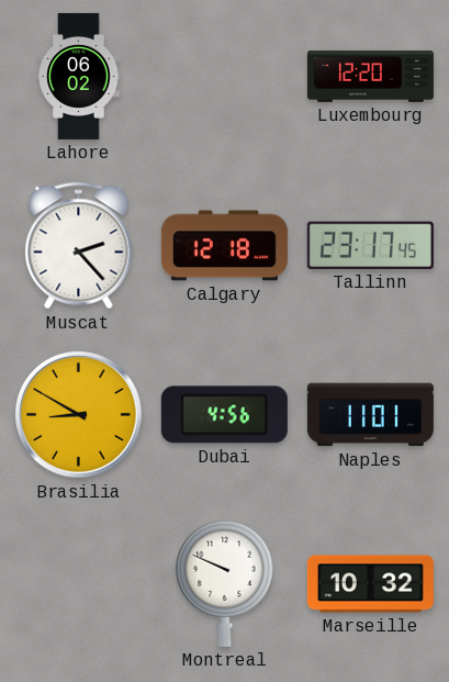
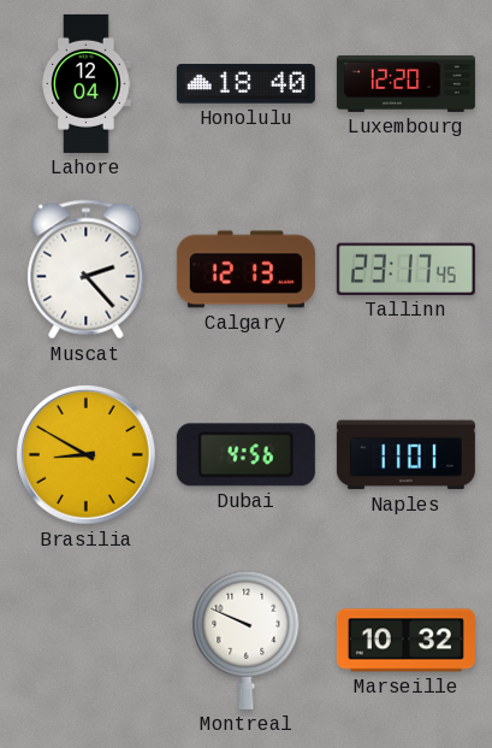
Lahore: 06:02 -> 12:04
Honolulu: none -> 18:40
Calgary: 12:18 -> 12:13
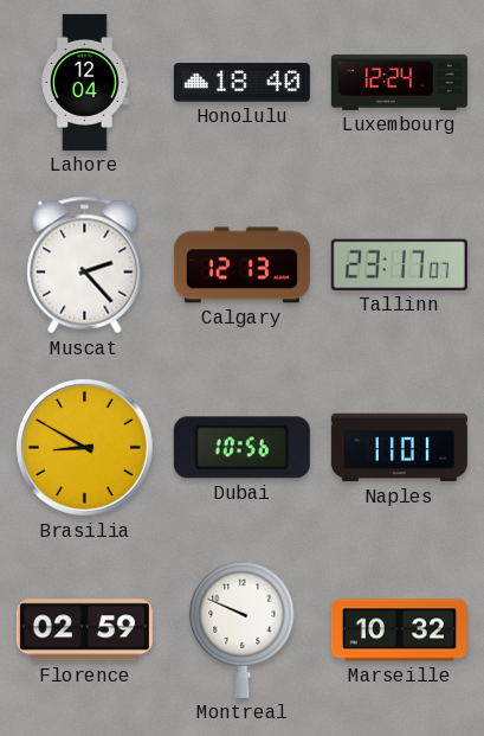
Luxembourg: 12:20 -> 12:24
Tallinn: 23:17:45 -> 23:17:07
Dubai: 4:56 -> 10:56
Florence: none -> 02:59
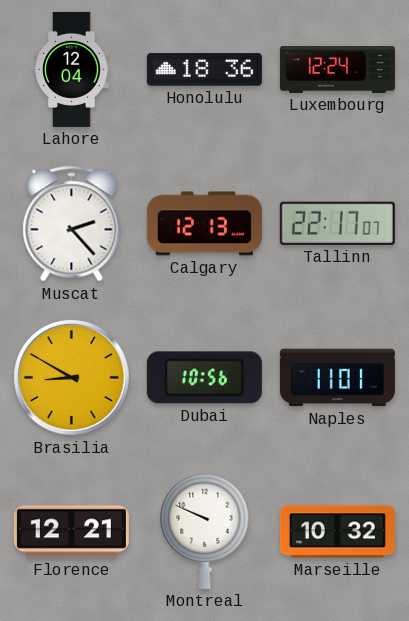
Honolulu: 18:40 -> 18:36
Tallinn: 23:17 -> 22:17
Florence: 02:59 -> 12:21
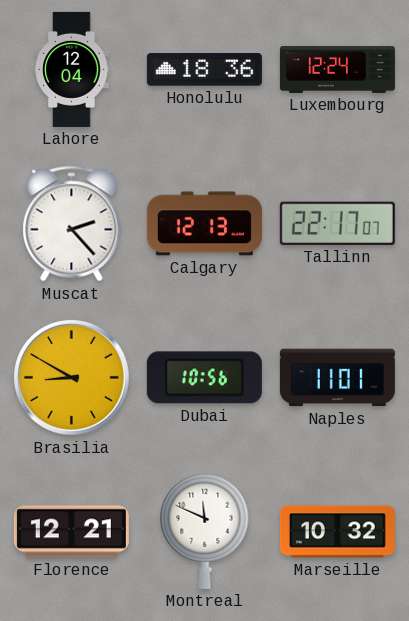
Montreal: 9:49 -> 11:49
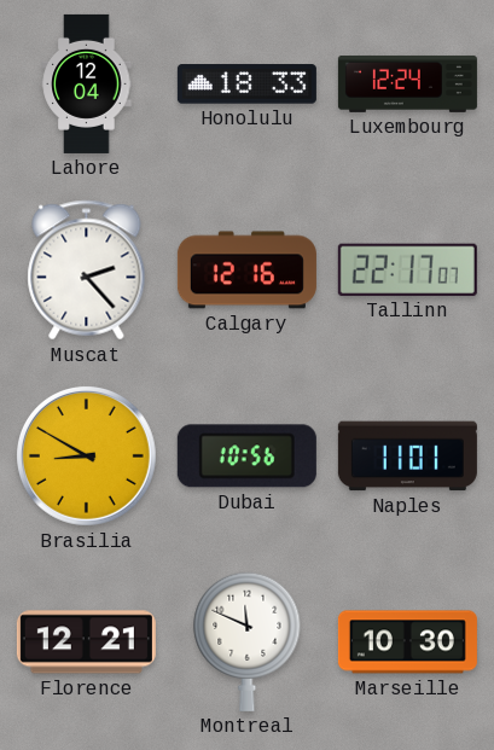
Honolulu: 18:36 -> 18:33
Calgary: 12:13 -> 12:16
Marseille: 10:32 -> 10:30
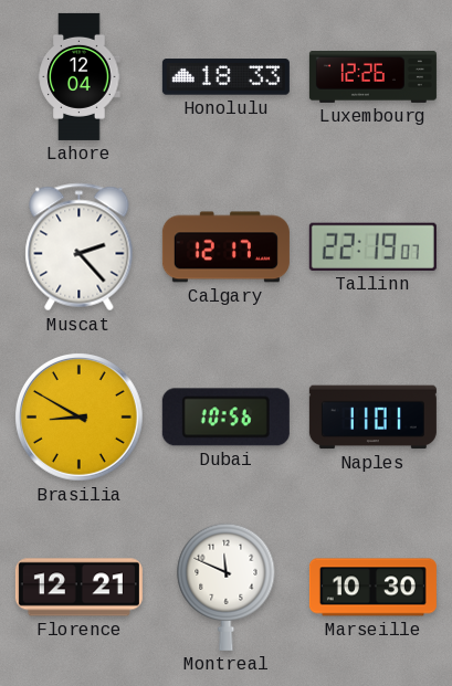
Luxembourg: 12:24 -> 12:26
Calgary: 12:16 -> 12:17
Tallinn: 22:17 -> 22:19
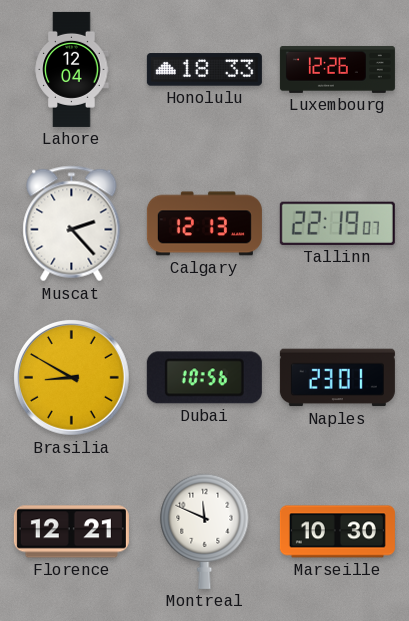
Calgary: 12:17 -> 12:13
Naples: 11:01 -> 23:01
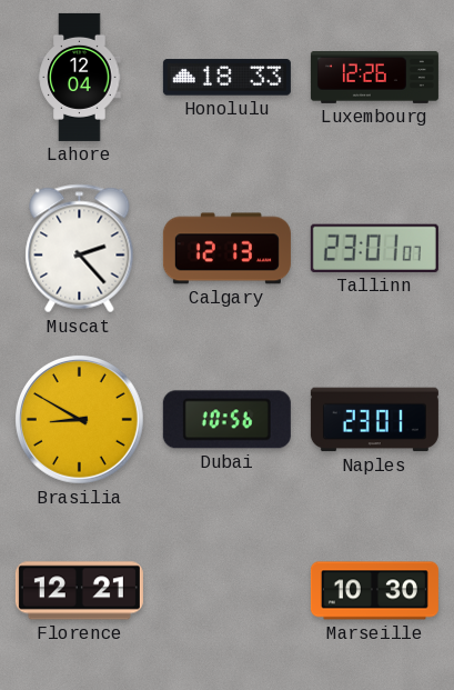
Tallinn: 22:19 -> 23:01
Montreal: 11:49 -> none
